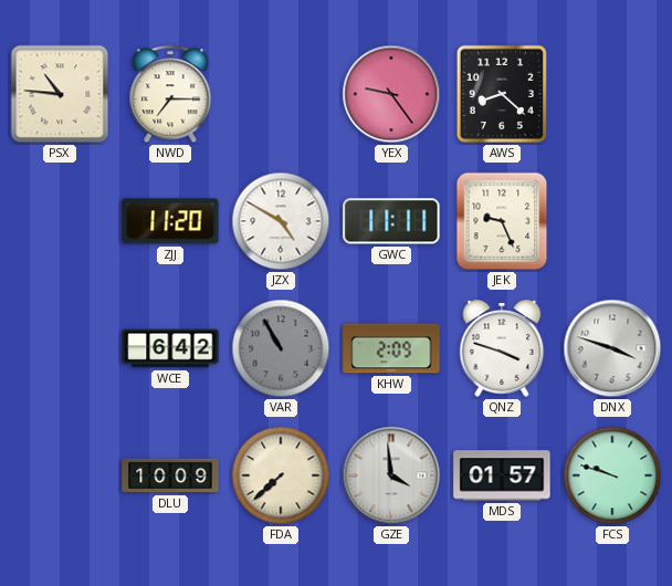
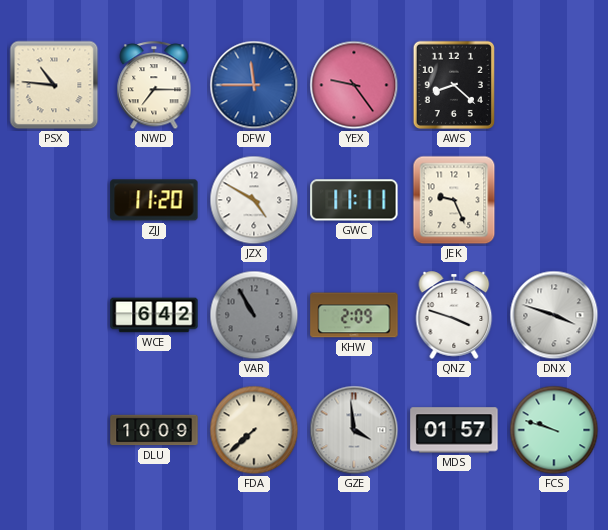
DFW: none -> 11:45
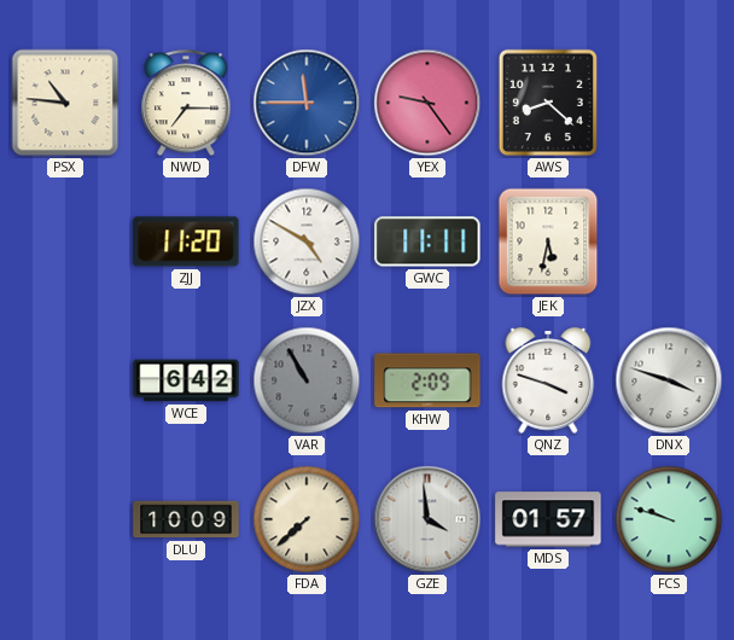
JEK: 9:26 -> 5:32
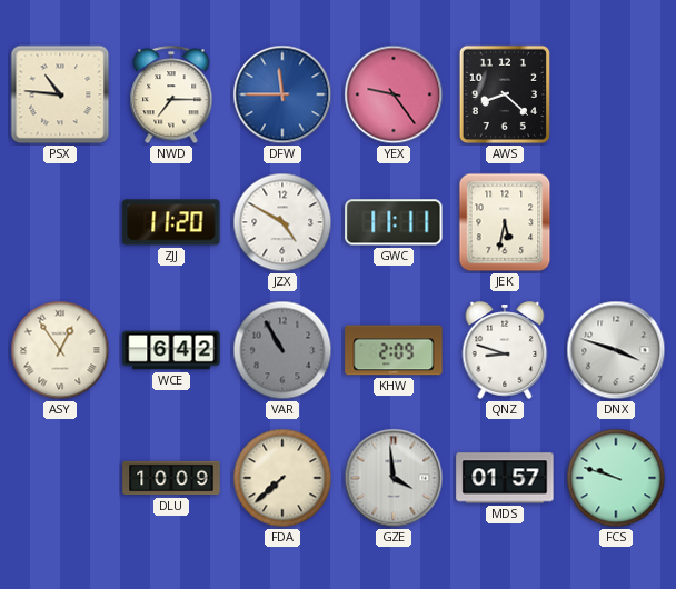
ASY: none -> 12:54
QNZ: 3:48 -> 8:48
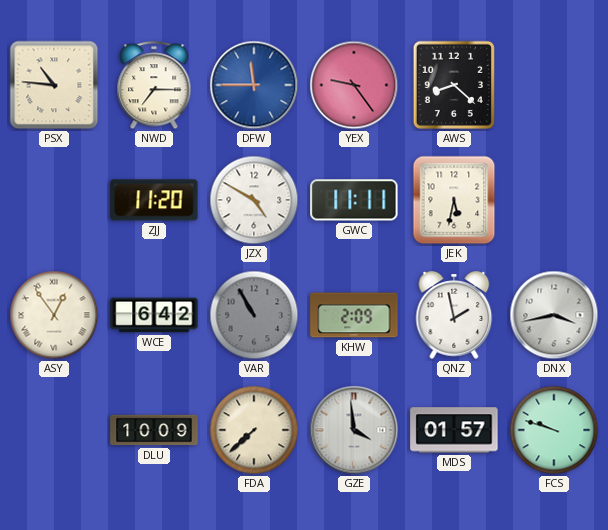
QNZ: 8:48 -> 1:58
DNX: 3:48 -> 3:43
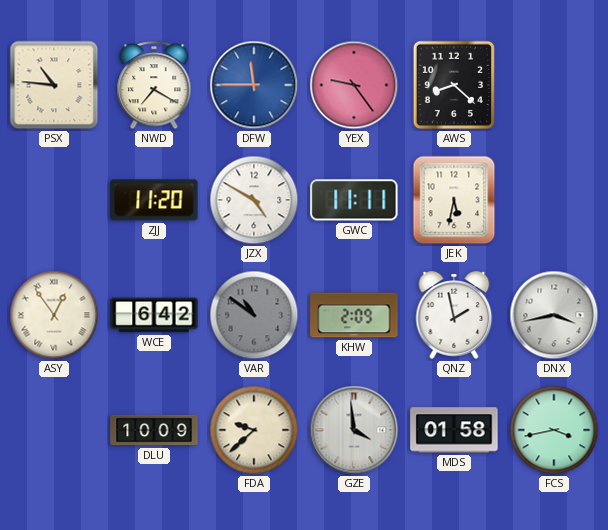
NWD: 7:15 -> 7:20
VAR: 10:55 -> 10:51
FDA: 7:38 -> 9:38
MDS: 01:57 -> 01:58
FCS: 9:48 -> 3:43
